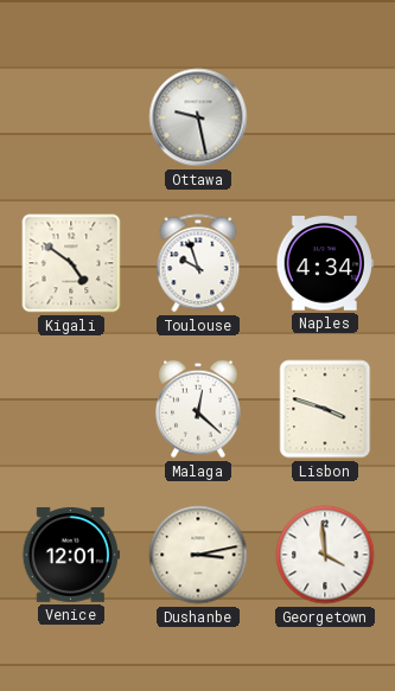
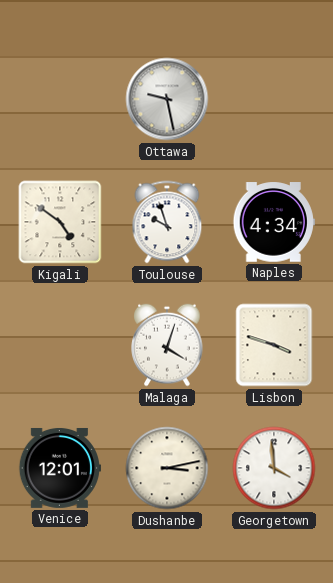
Malaga: 12:22 -> 4:03
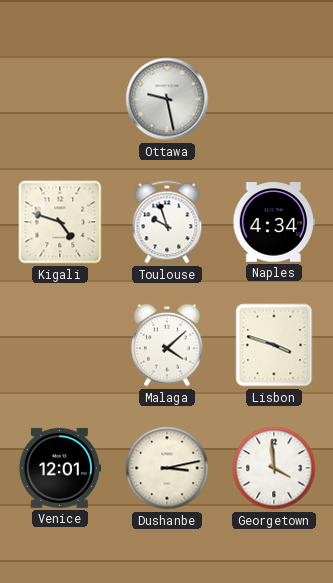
Kigali: 4:51 -> 4:48
Malaga: 4:03 -> 4:08
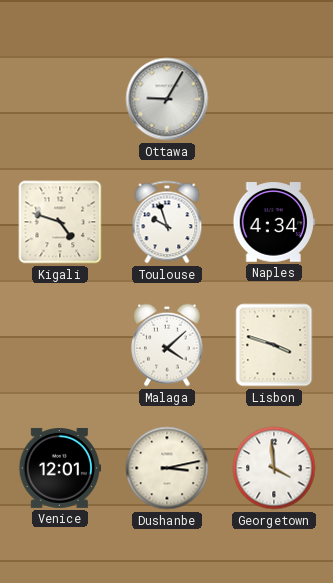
Ottawa: 9:28 -> 9:05
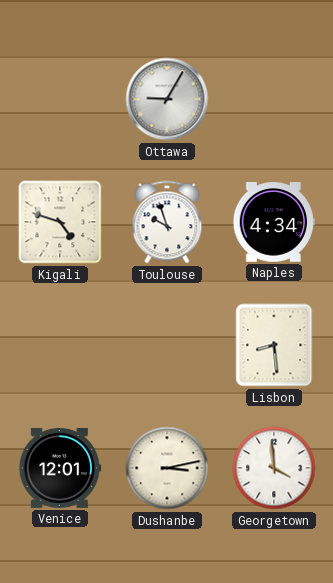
Malaga: 4:08 -> none
Lisbon: 3:48 -> 8:29
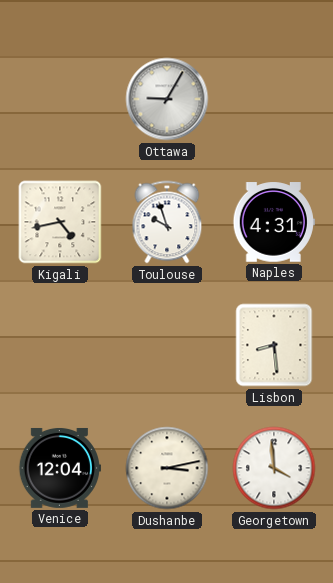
Kigali: 4:48 -> 4:43
Naples: 4:34 -> 4:31
Venice: 12:01 -> 12:04
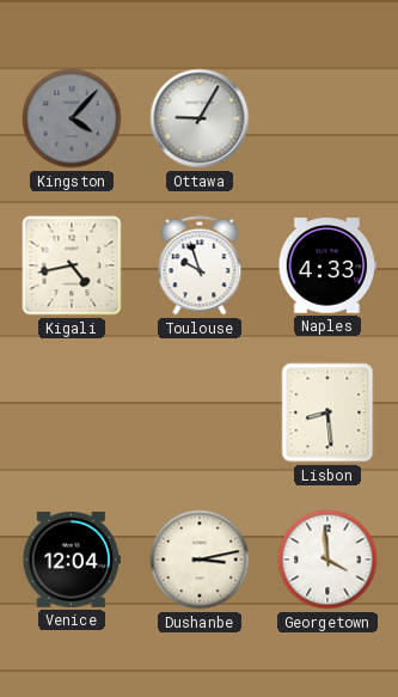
Kingston: none -> 4:07
Naples: 4:31 -> 4:33
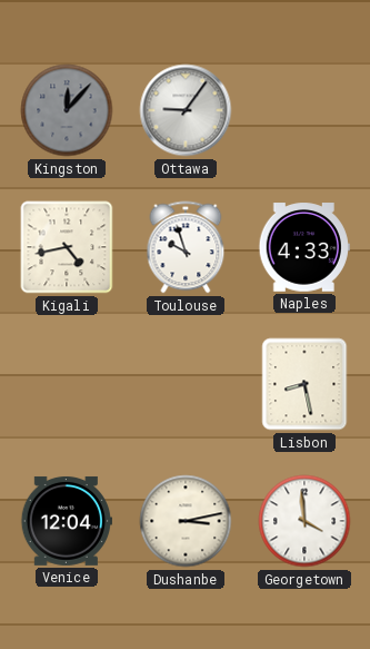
Kingston: 4:07 -> 12:07
Ottawa: 9:05 -> 9:06
Lisbon: 8:29 -> 8:28
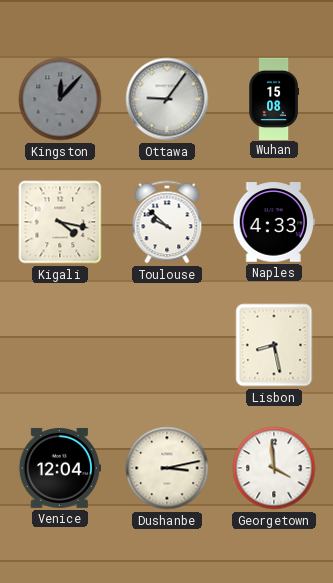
Wuhan: none -> 15:08
Kigali: 4:43 -> 4:17
Toulouse: 9:57 -> 9:52
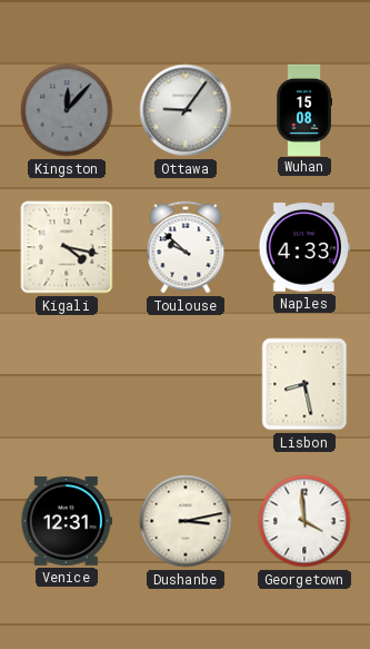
Venice: 12:04 -> 12:31
